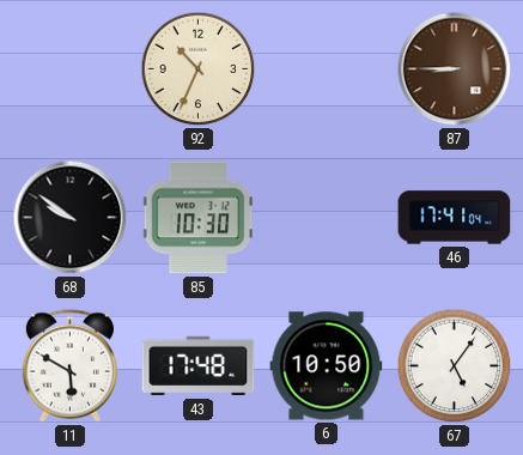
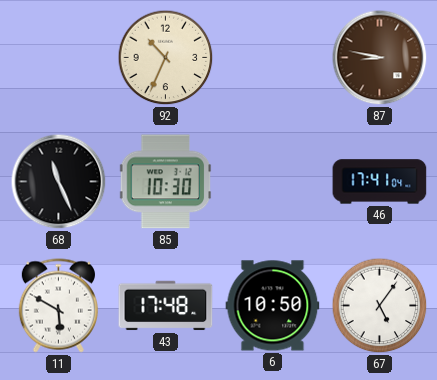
87: 8:45 -> 8:47
68: 9:51 -> 11:26
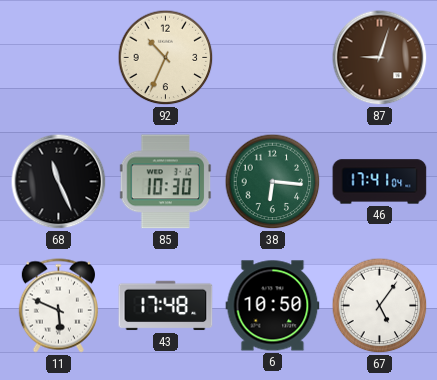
87: 8:47 -> 9:03
38: none -> 6:16
11: 5:50 -> 5:49
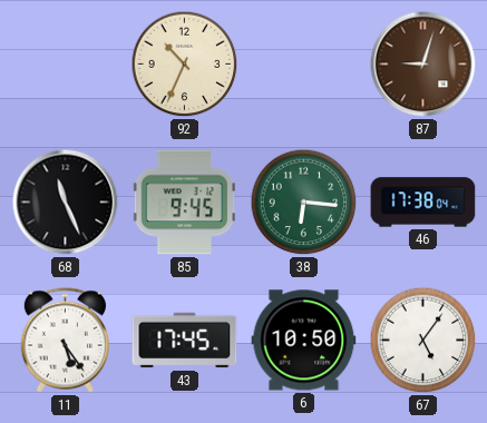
85: 10:30 -> 9:45
46: 17:41 -> 17:38
11: 5:49 -> 5:24
43: 17:48 -> 17:45
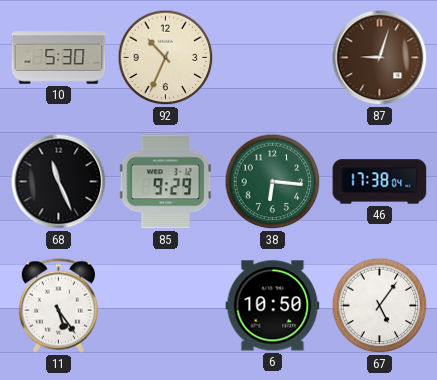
10: none -> 5:30
85: 9:45 -> 9:29
43: 17:45 -> none
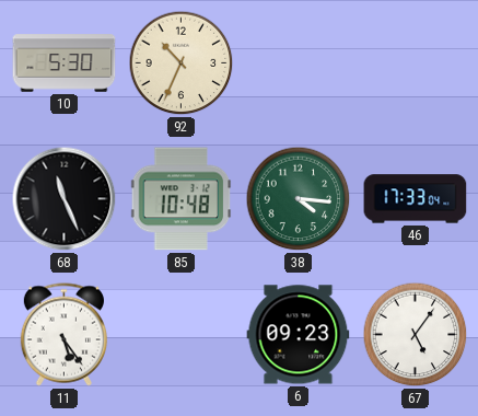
87: 9:03 -> none
85: 9:29 -> 10:48
38: 6:16 -> 4:16
46: 17:38 -> 17:33
6: 10:50 -> 09:23
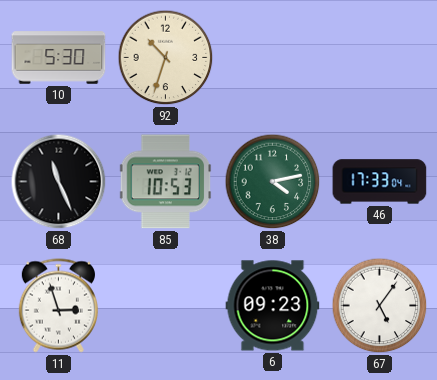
92: 10:34 -> 10:33
85: 10:48 -> 10:53
38: 4:16 -> 4:13
11: 5:24 -> 2:57
